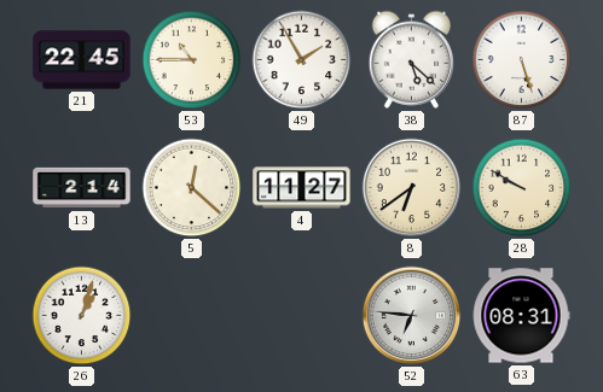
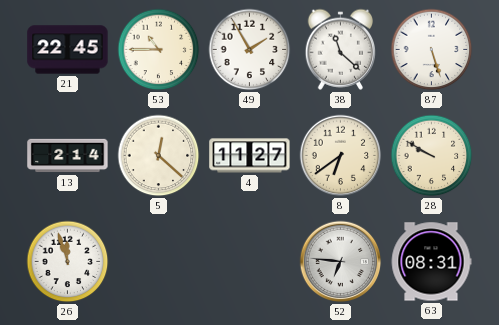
38: 5:22 -> 11:22
26: 1:03 -> 11:57
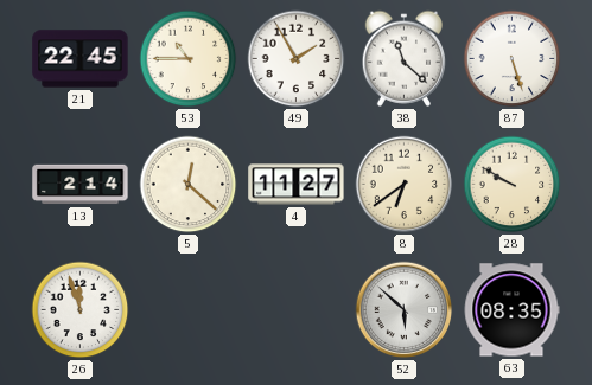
52: 6:46 -> 5:52
63: 08:31 -> 08:35
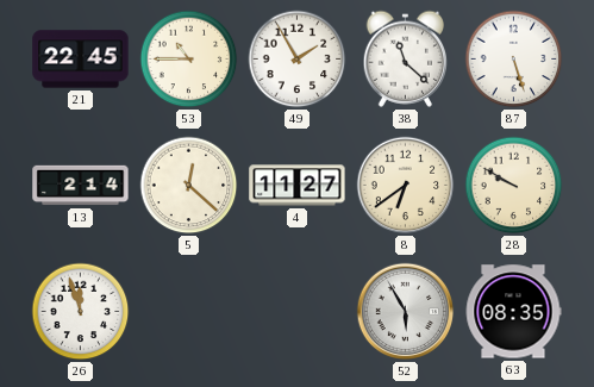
52: 5:52 -> 5:55
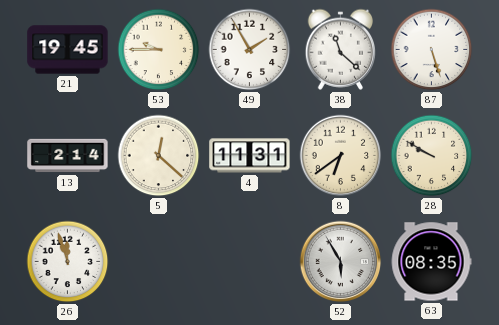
21: 22:45 -> 19:45
53: 10:45 -> 9:45
4: 11:27 -> 11:31
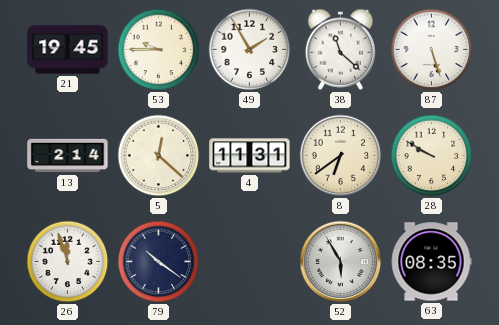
79: none -> 10:21
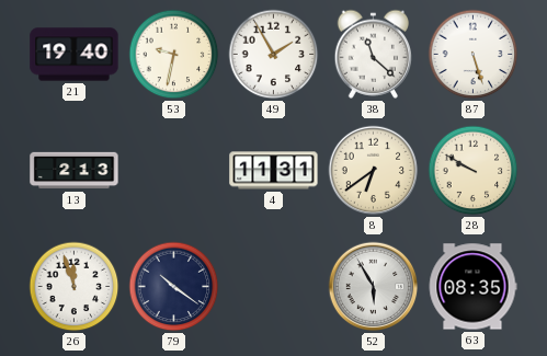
21: 19:45 -> 19:40
53: 9:45 -> 9:32
13: 2:14 -> 2:13
5: 12:22 -> none
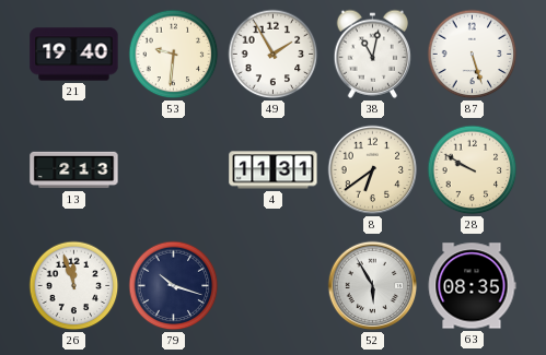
53: 9:32 -> 9:31
38: 11:22 -> 11:02
79: 10:21 -> 10:18
